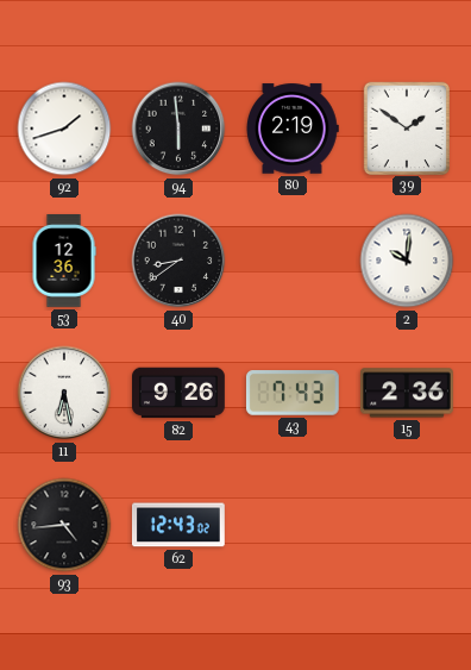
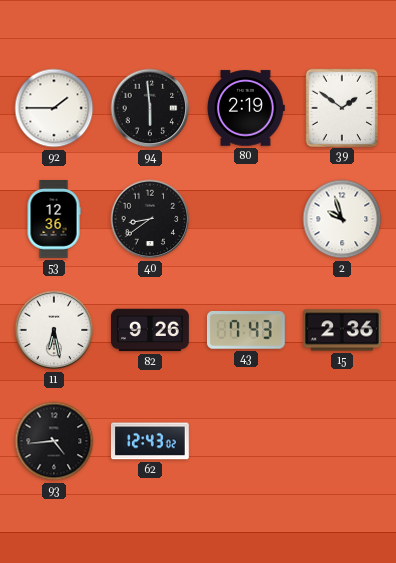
92: 1:42 -> 1:45
2: 10:01 -> 9:57
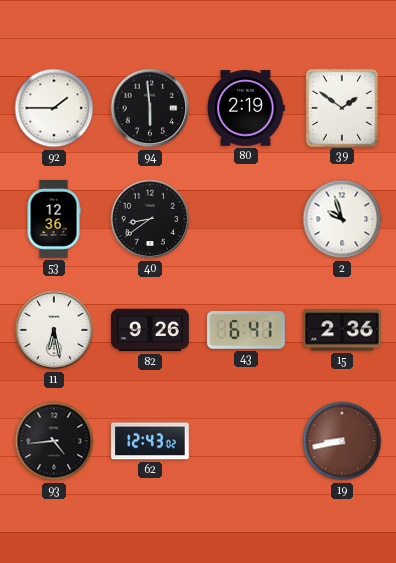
43: 7:43 -> 6:41
19: none -> 8:43
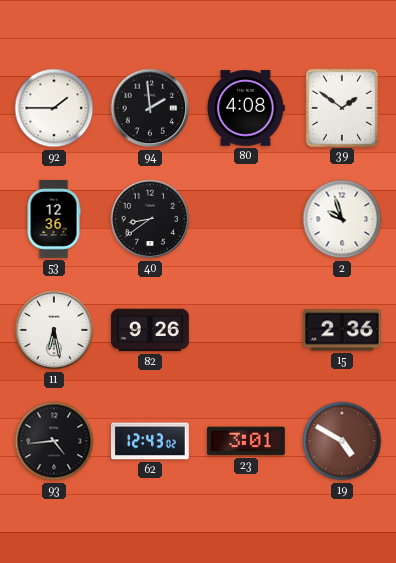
94: 5:59 -> 1:59
80: 2:19 -> 4:08
43: 6:41 -> none
23: none -> 3:01
19: 8:43 -> 4:50
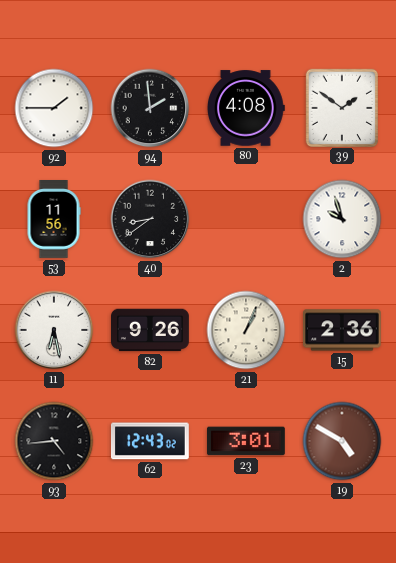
53: 12:36 -> 11:56
21: none -> 1:04
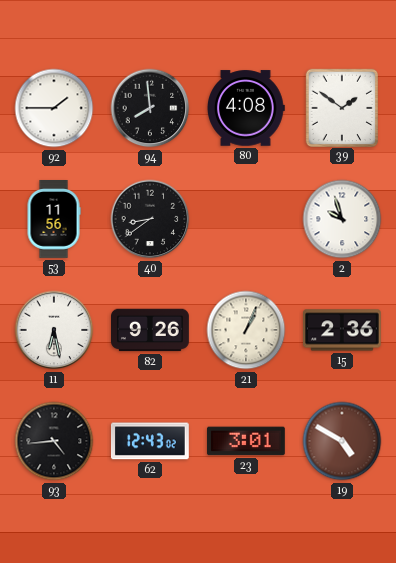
94: 1:59 -> 7:59
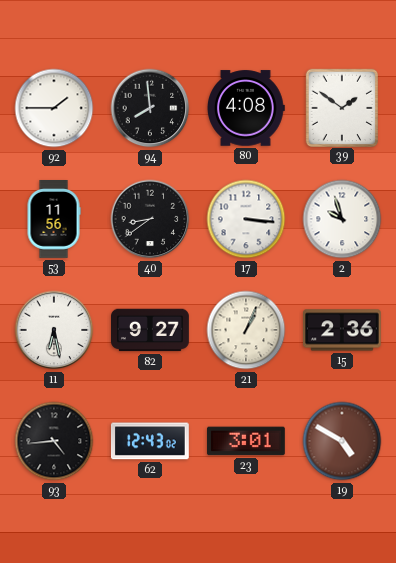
17: none -> 3:16
82: 9:26 -> 9:27
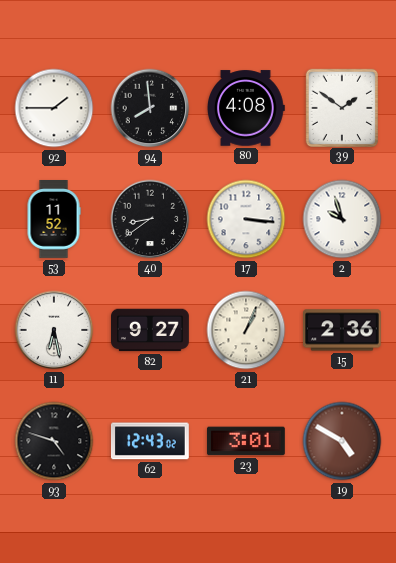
53: 11:56 -> 11:52
93: 4:44 -> 4:48
